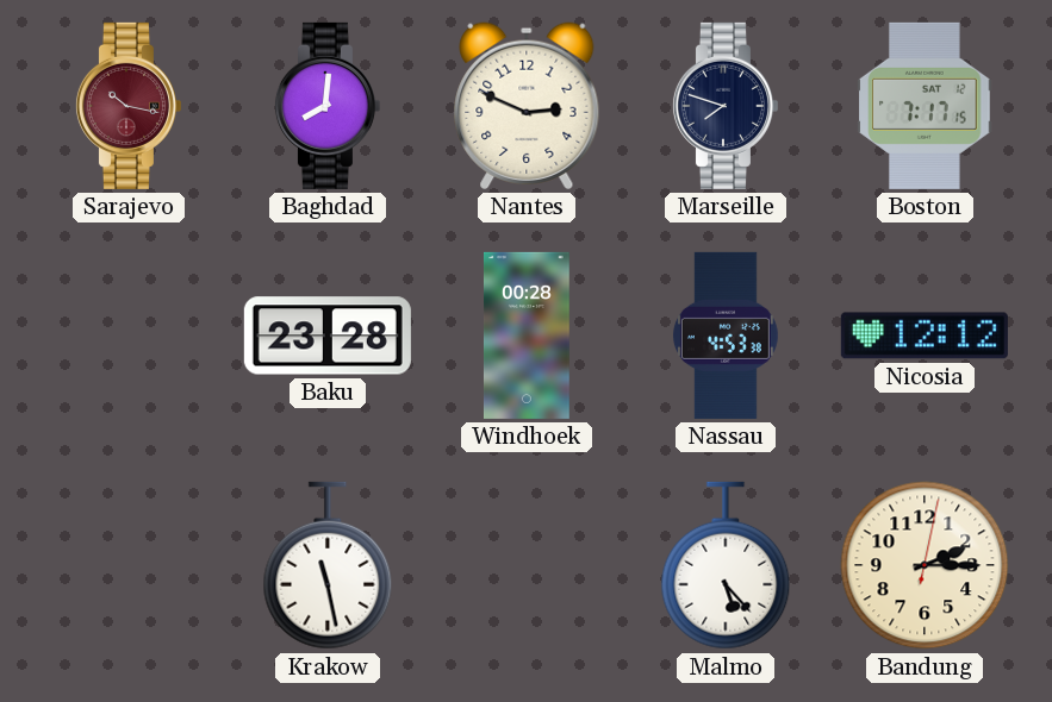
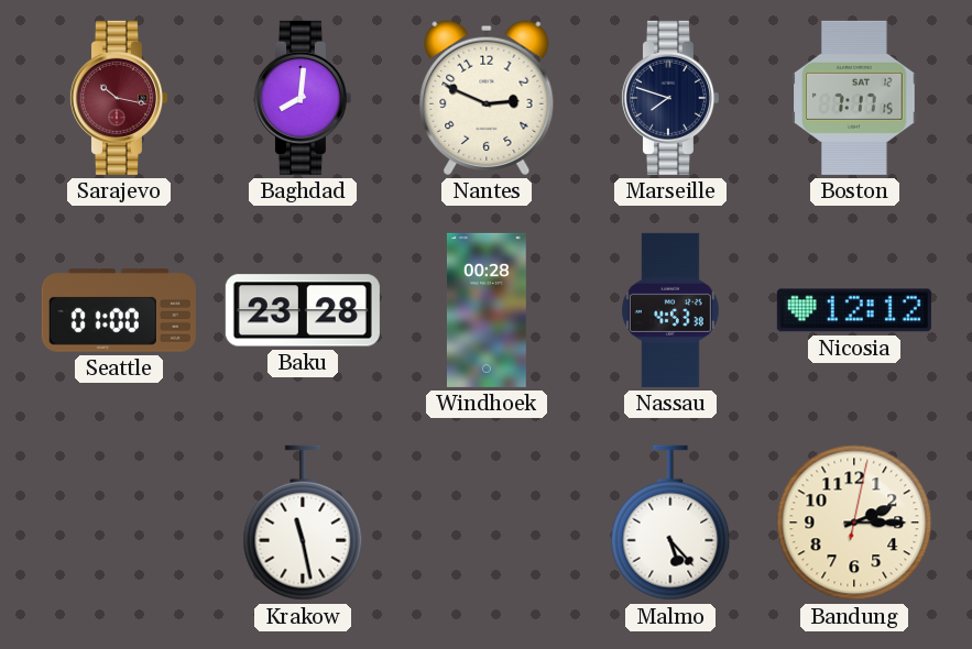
Seattle: none -> 01:00
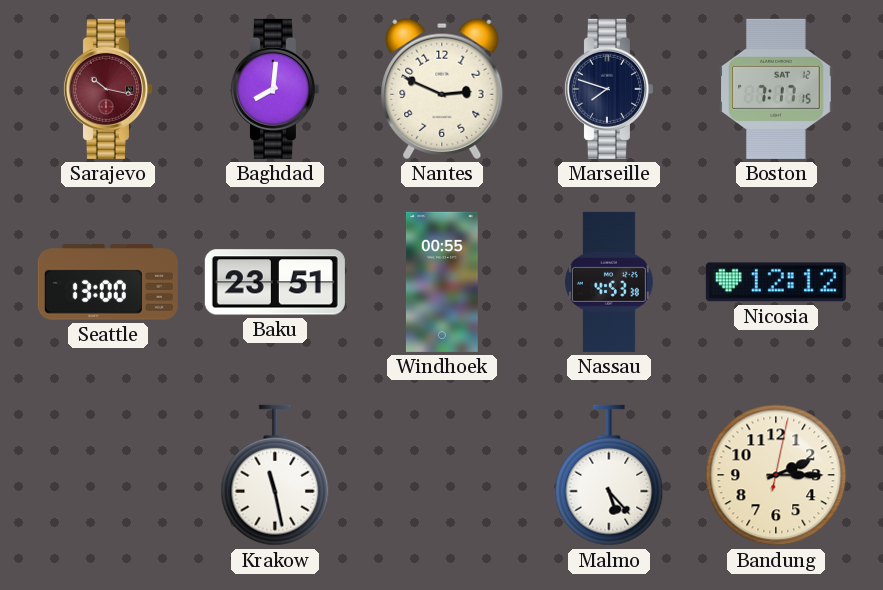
Seattle: 01:00 -> 13:00
Baku: 23:28 -> 23:51
Windhoek: 00:28 -> 00:55
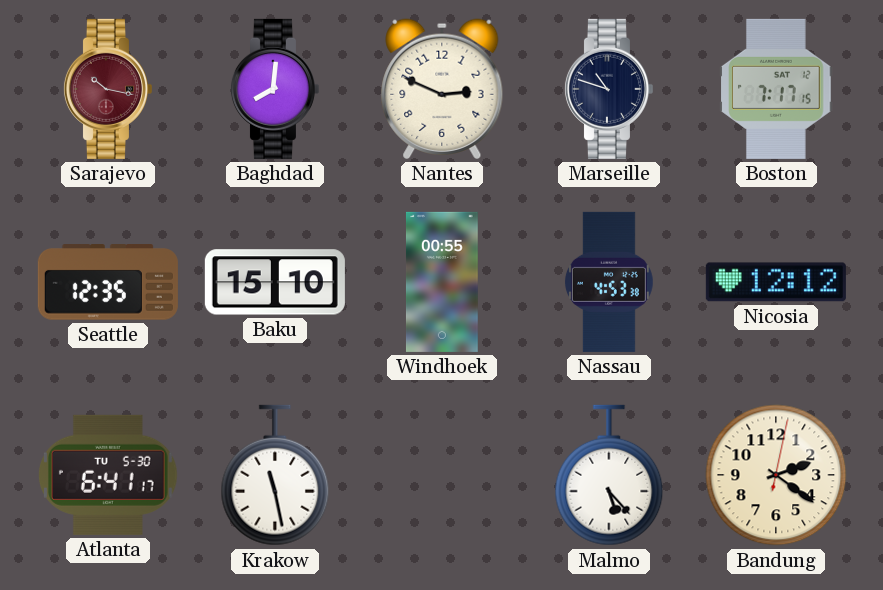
Marseille: 7:48 -> 10:48
Seattle: 13:00 -> 12:35
Baku: 23:51 -> 15:10
Atlanta: none -> 6:41
Bandung: 2:15 -> 2:21
